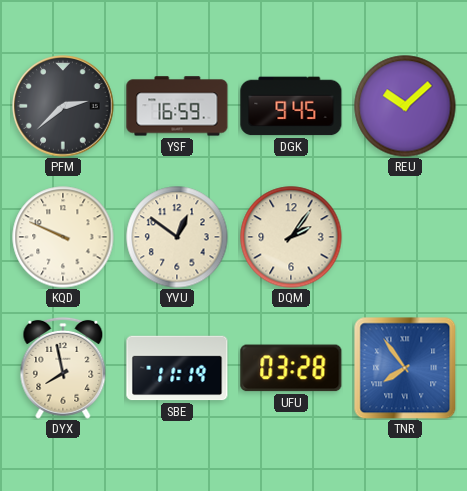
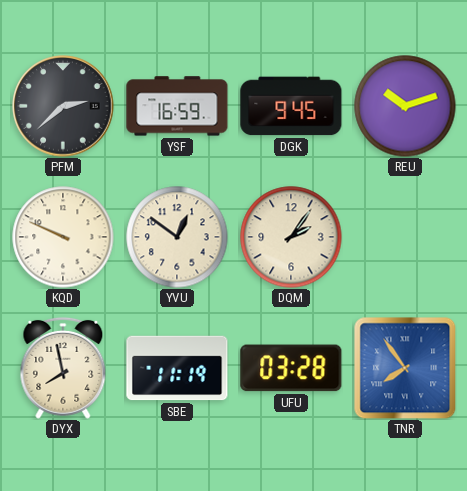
REU: 10:08 -> 10:12
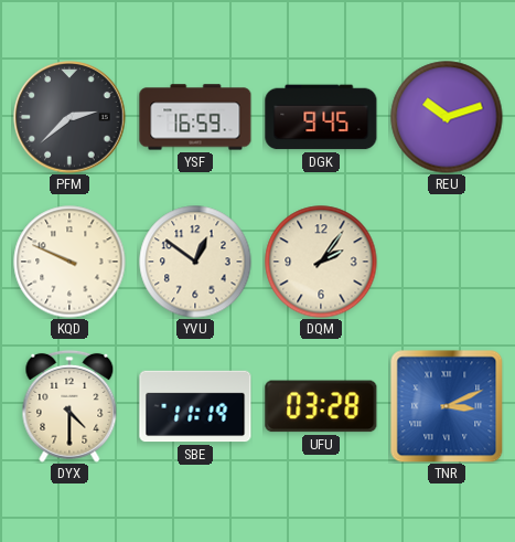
DYX: 7:58 -> 4:30
TNR: 7:54 -> 3:11
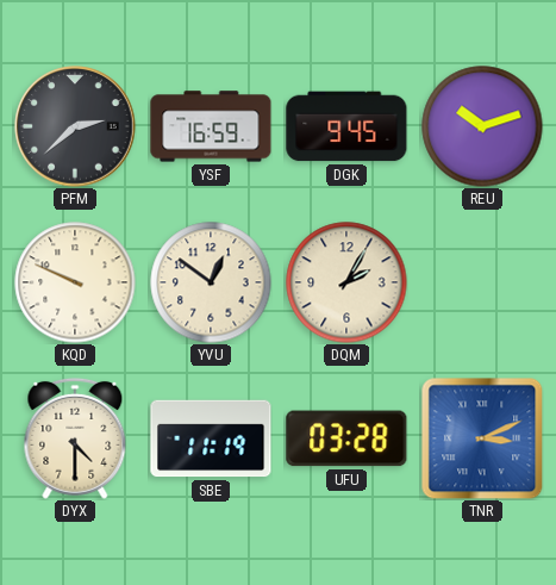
DQM: 2:06 -> 2:05
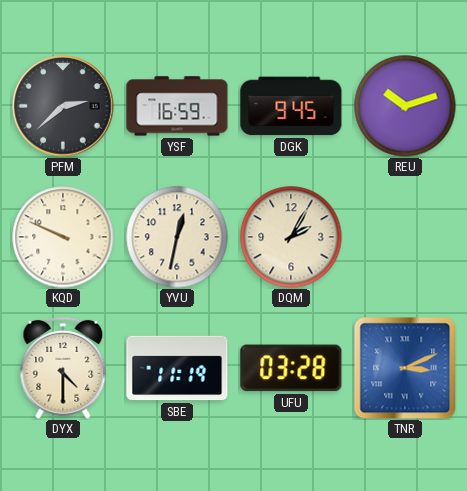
YVU: 12:51 -> 12:32
